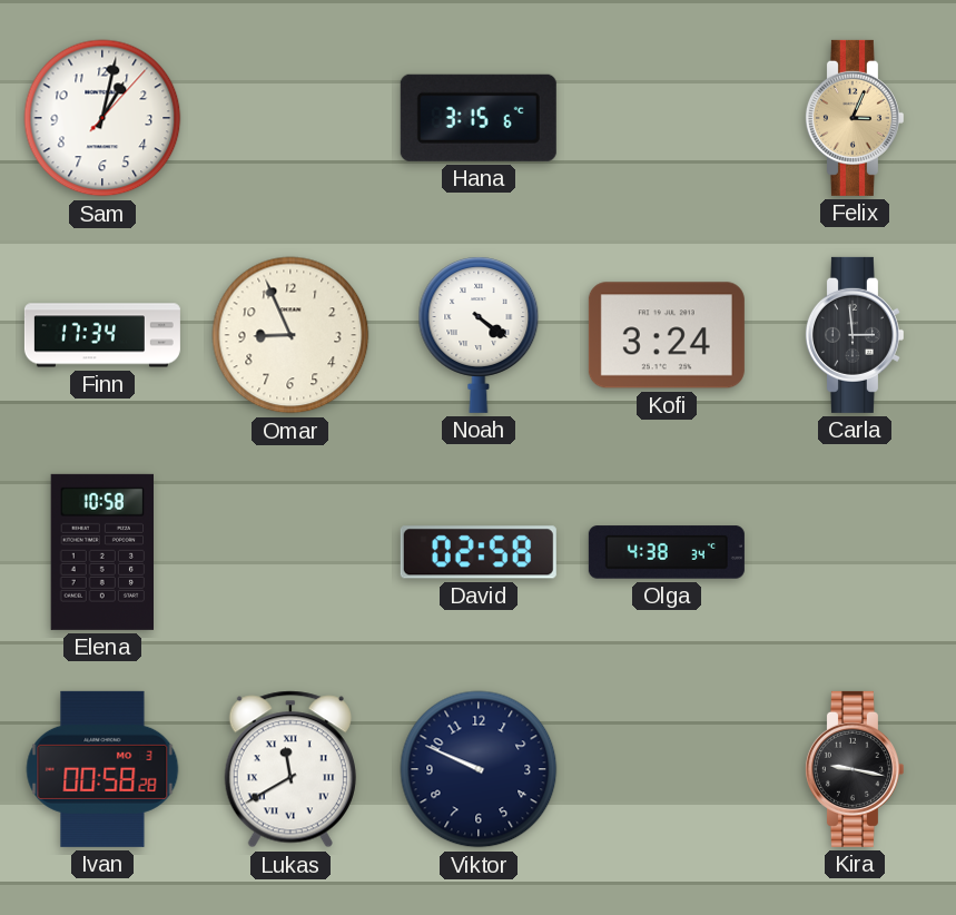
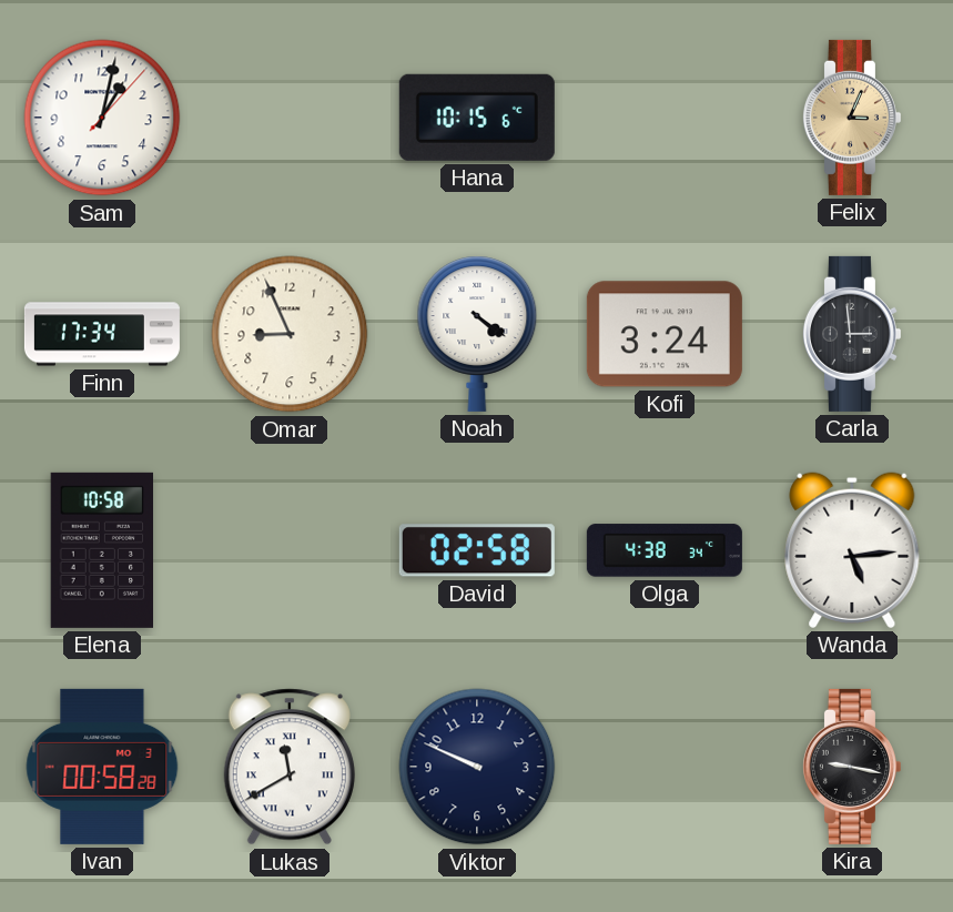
Hana: 3:15 -> 10:15
Wanda: none -> 5:14
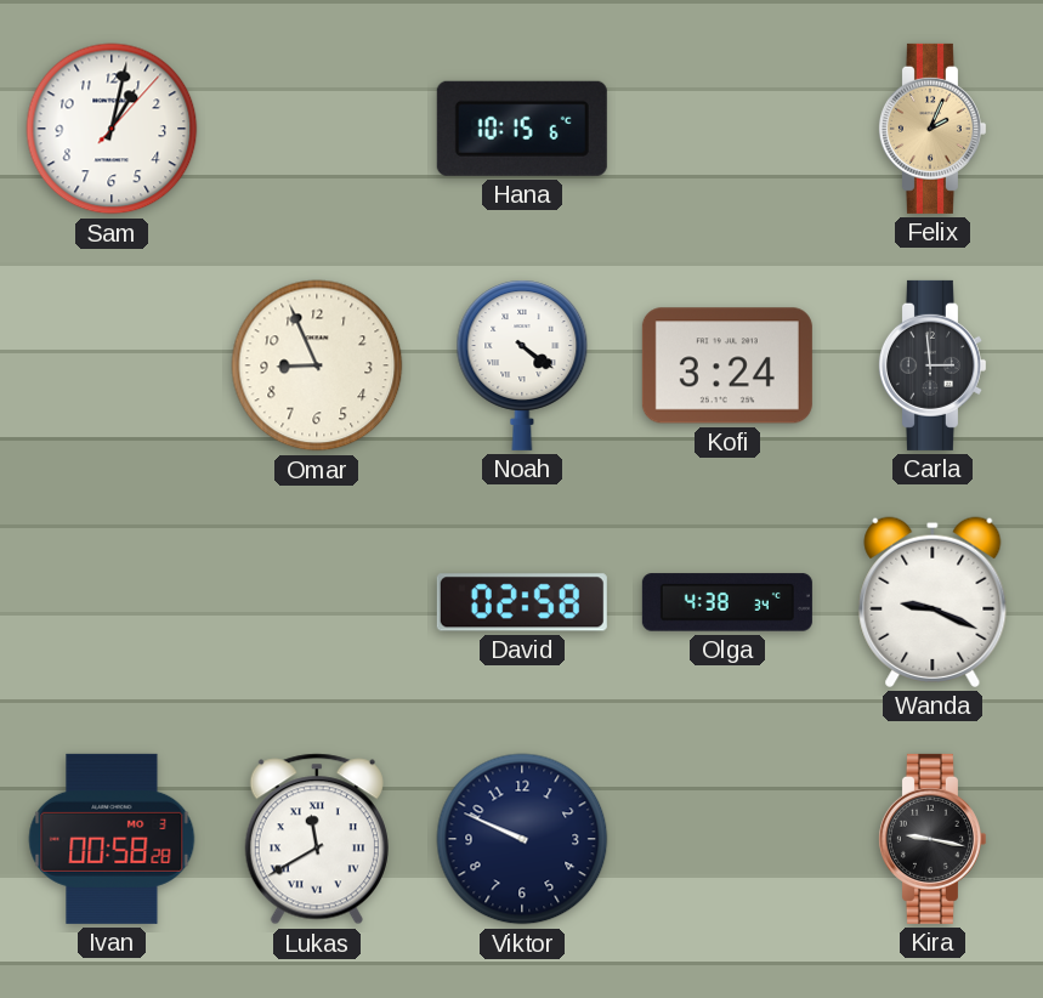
Felix: 3:04 -> 2:04
Finn: 17:34 -> none
Elena: 10:58 -> none
Wanda: 5:14 -> 9:19
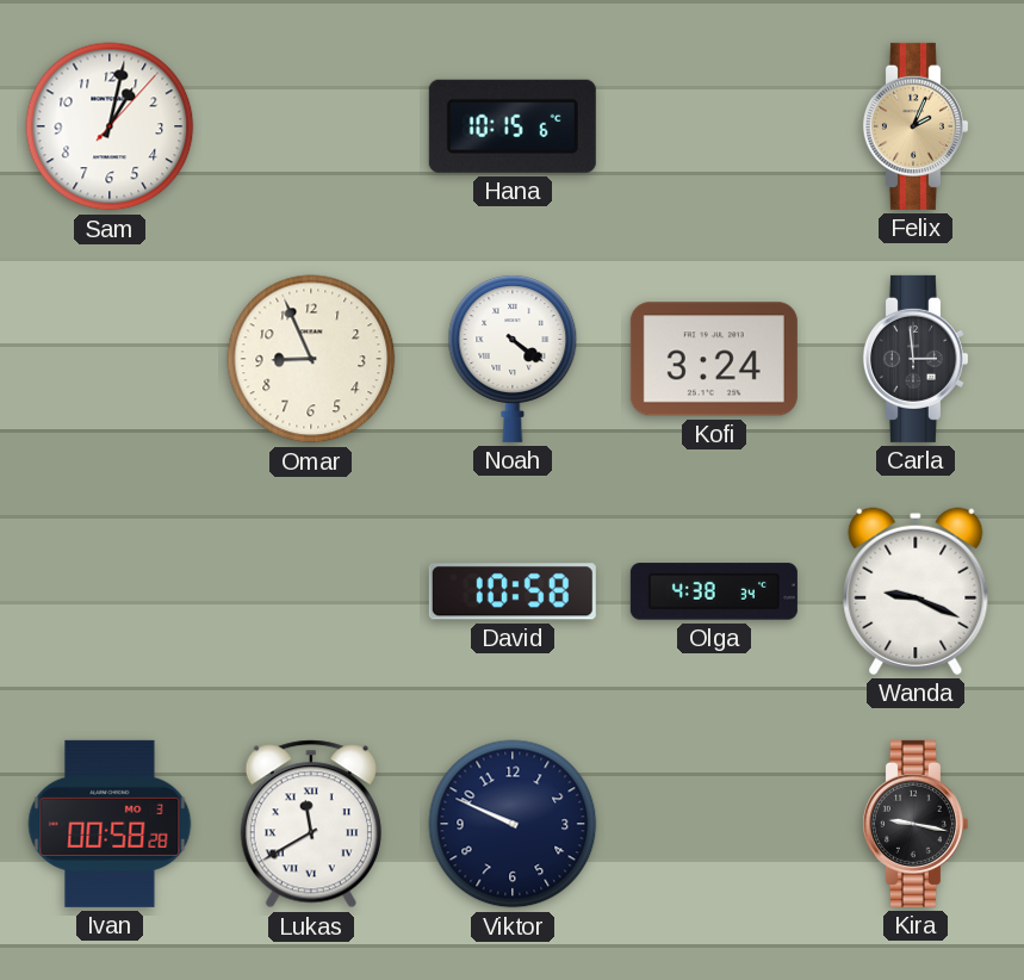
David: 02:58 -> 10:58
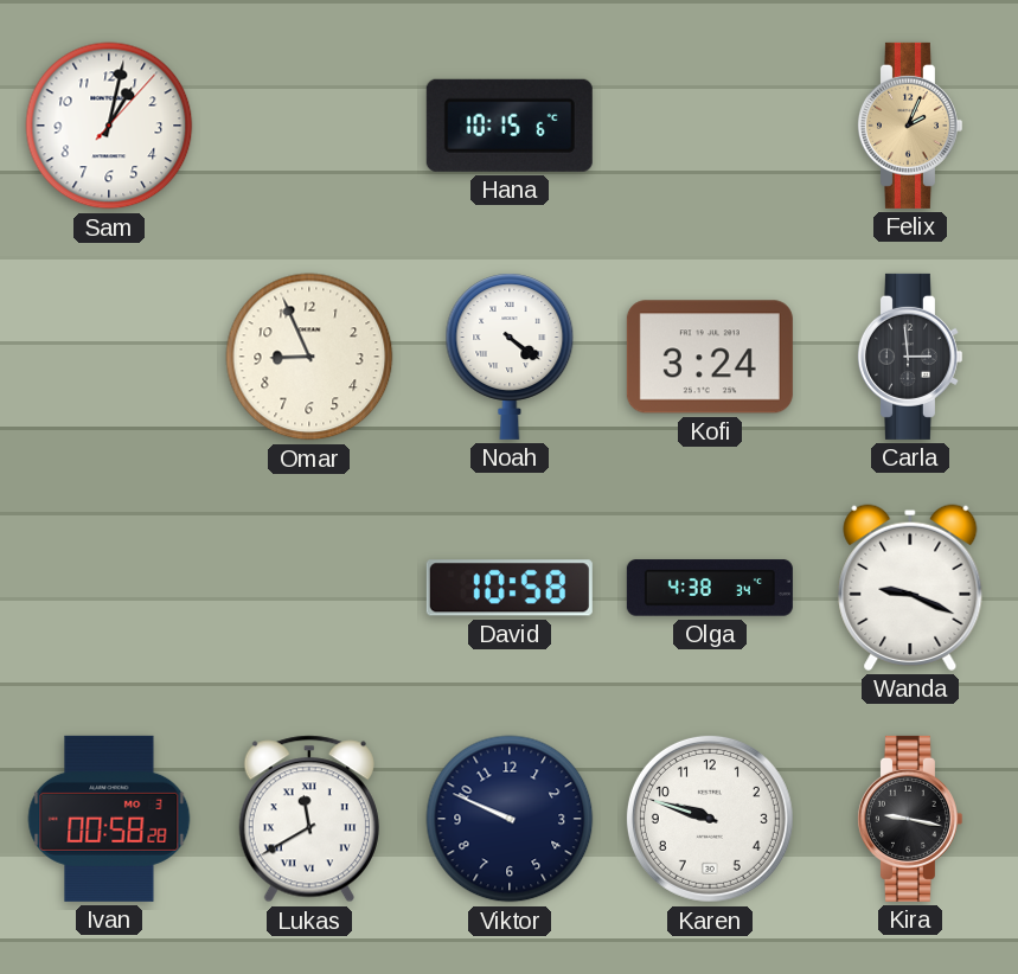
Karen: none -> 9:48
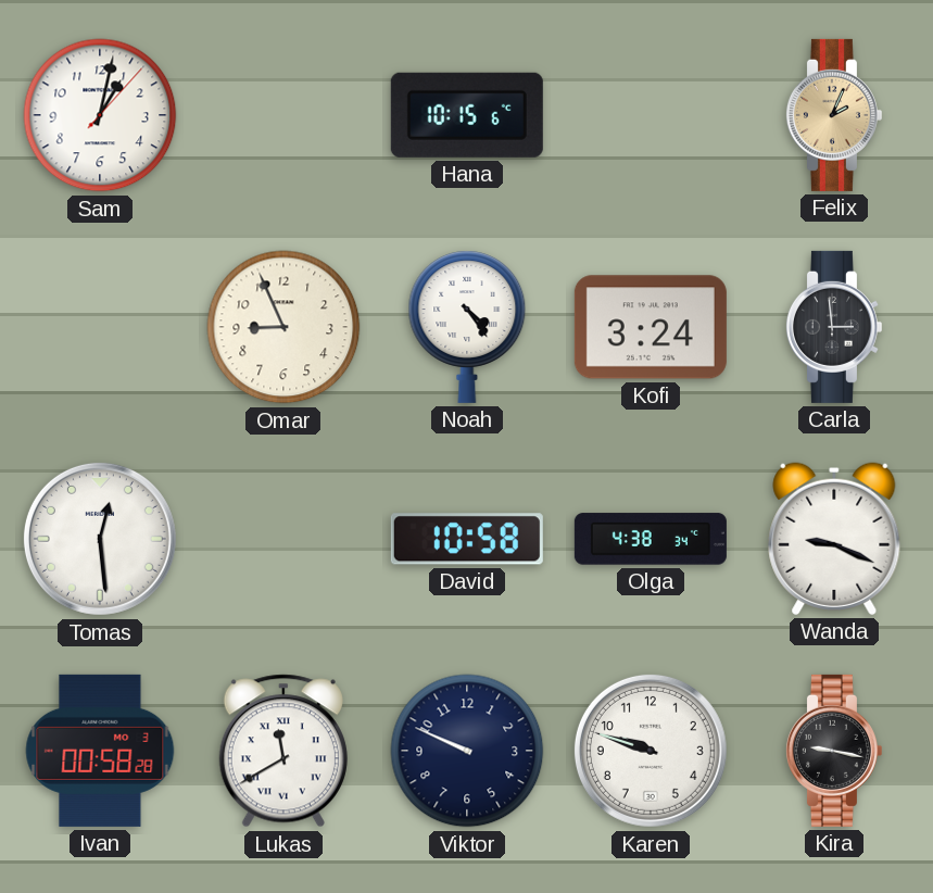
Noah: 4:21 -> 4:24
Tomas: none -> 12:29
